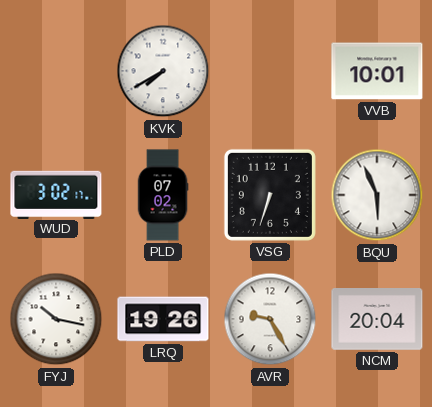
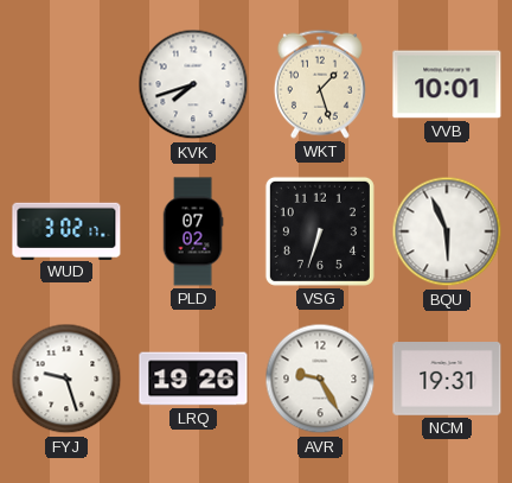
KVK: 7:40 -> 7:42
WKT: none -> 1:27
FYJ: 10:17 -> 9:27
NCM: 20:04 -> 19:31
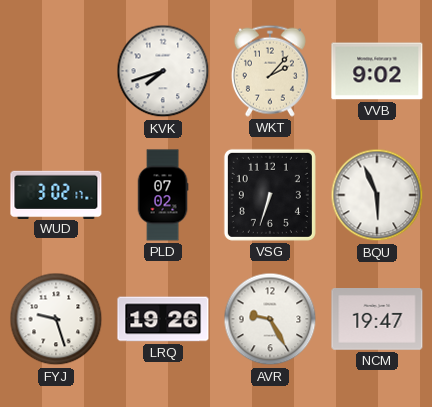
WKT: 1:27 -> 2:07
VVB: 10:01 -> 9:02
NCM: 19:31 -> 19:47
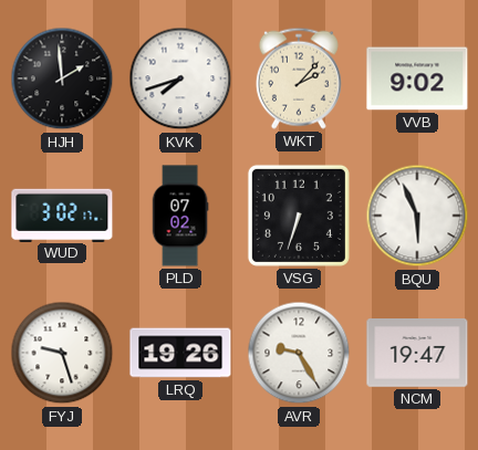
HJH: none -> 1:59
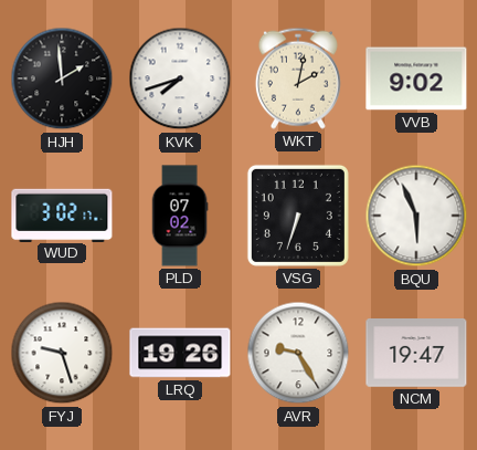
WKT: 2:07 -> 2:02
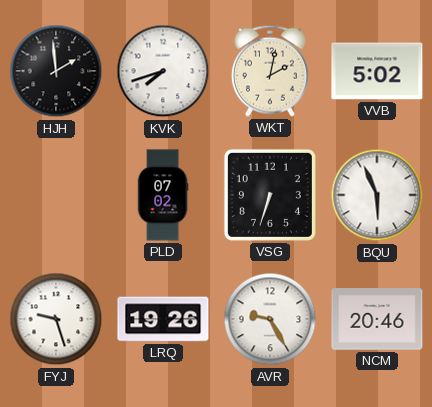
VVB: 9:02 -> 5:02
WUD: 3:02 -> none
NCM: 19:47 -> 20:46
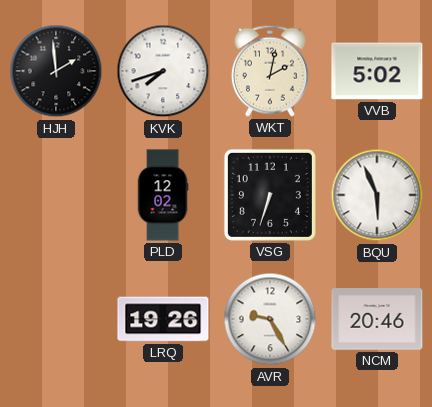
PLD: 07:02 -> 12:02
FYJ: 9:27 -> none
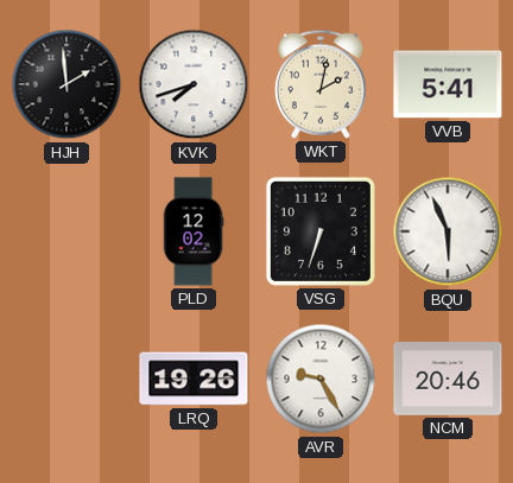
VVB: 5:02 -> 5:41
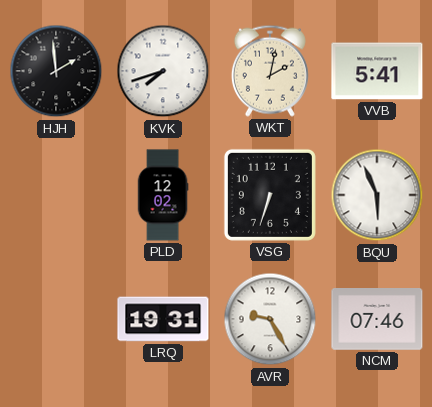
LRQ: 19:26 -> 19:31
NCM: 20:46 -> 07:46
